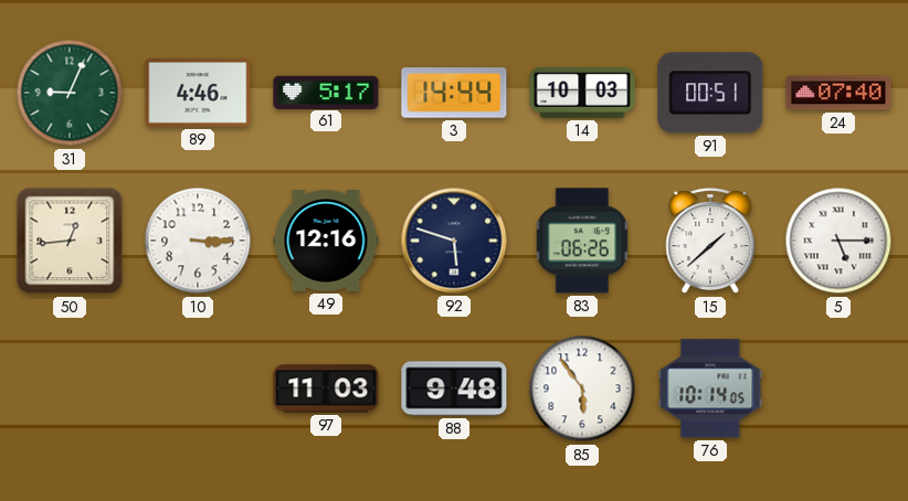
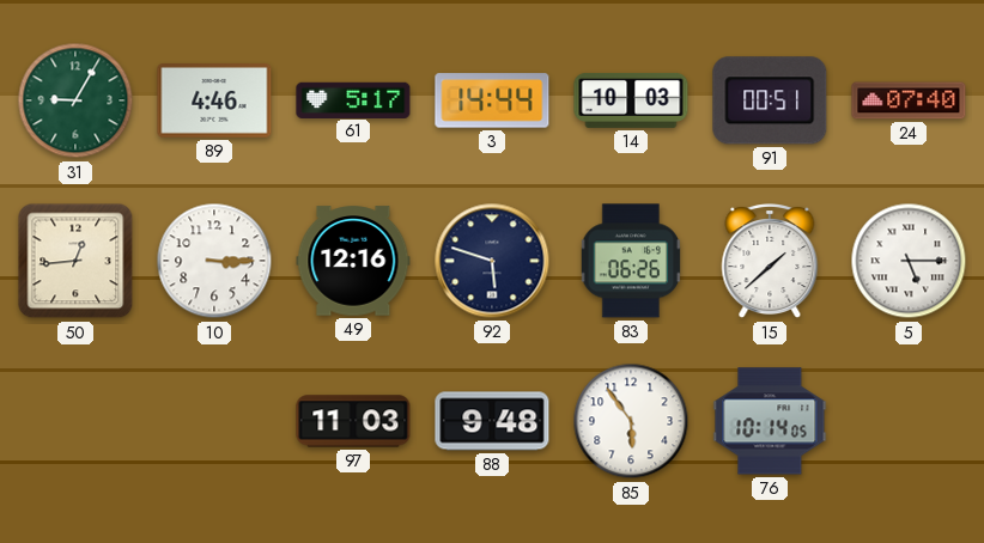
31: 9:04 -> 9:05
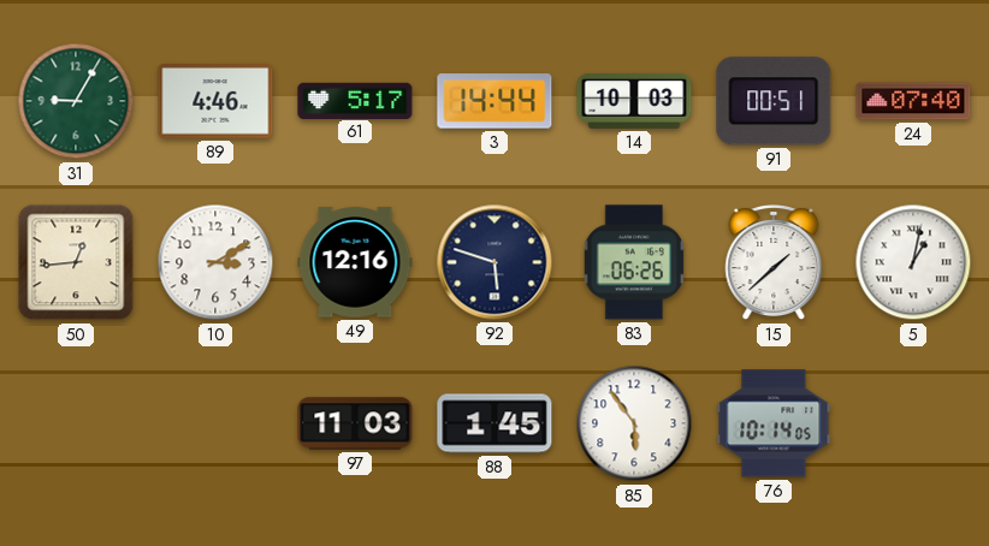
10: 3:15 -> 3:10
5: 5:15 -> 1:02
88: 9:48 -> 1:45
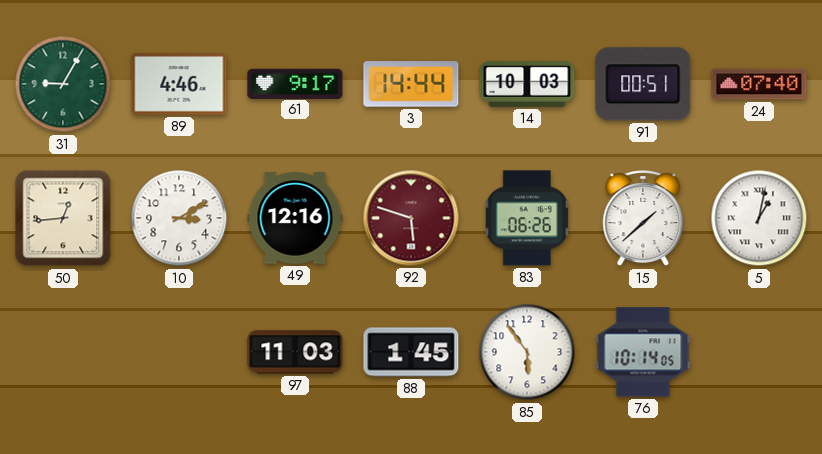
61: 5:17 -> 9:17
92 dial: navy -> burgundy
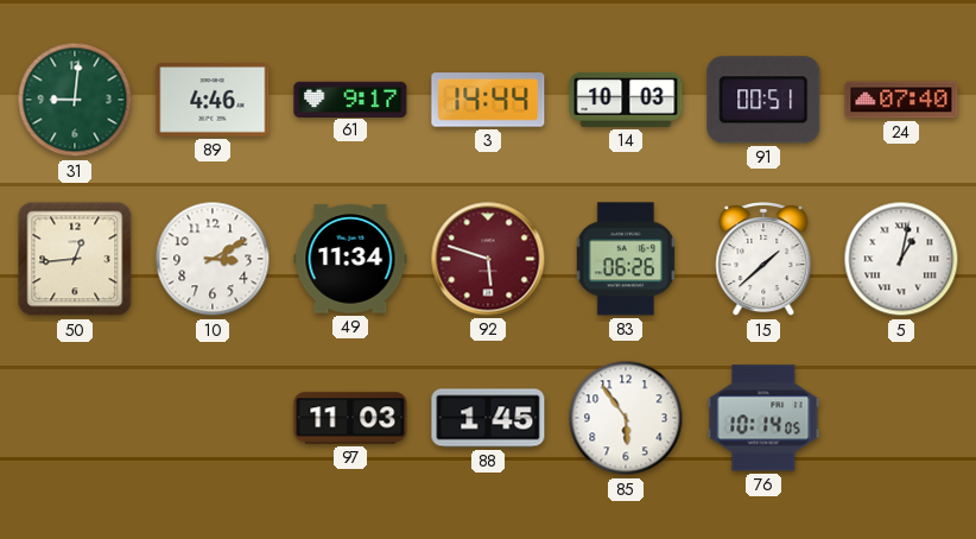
31: 9:05 -> 9:01
49: 12:16 -> 11:34
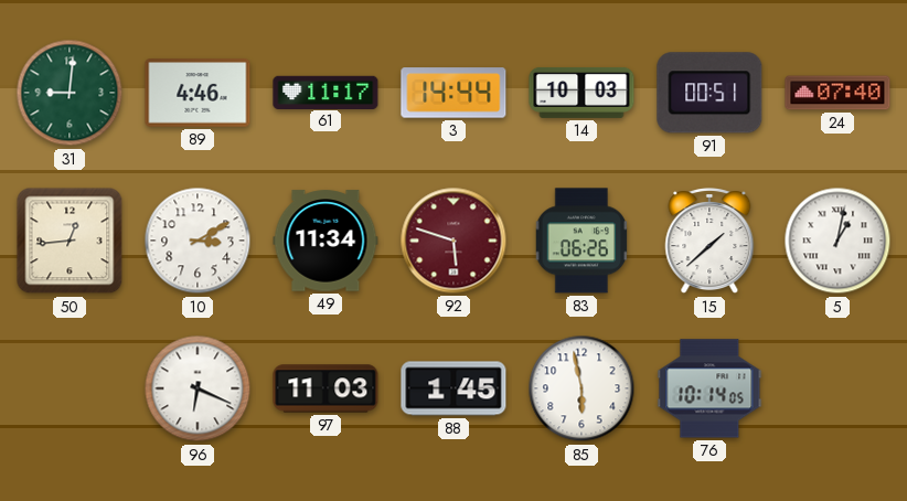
61: 9:17 -> 11:17
96: none -> 6:19
85: 5:54 -> 5:58
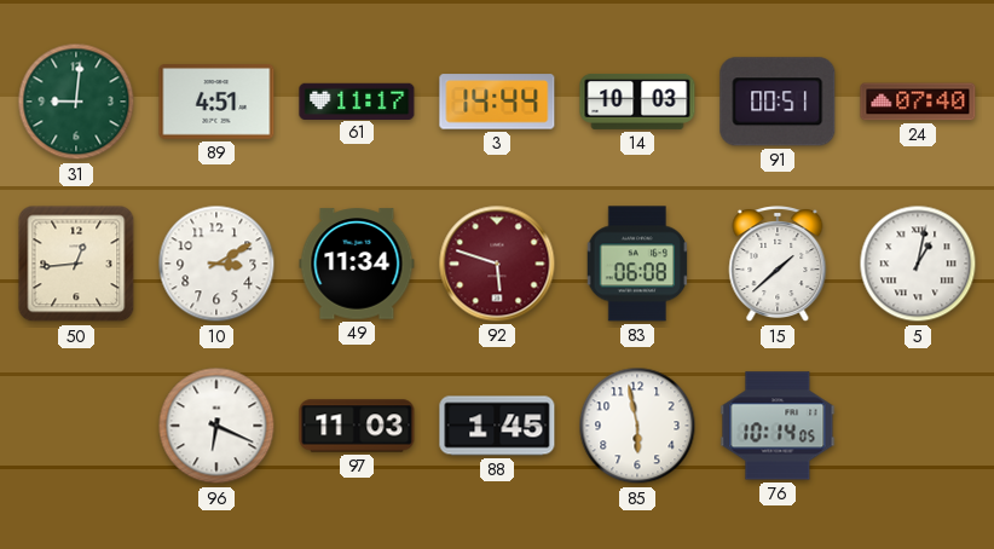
89: 4:46 -> 4:51
83: 06:26 -> 06:08
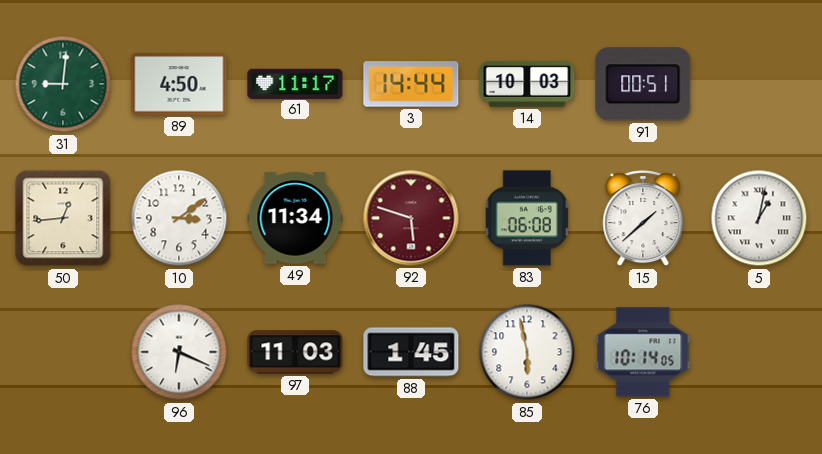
89: 4:51 -> 4:50
24: 07:40 -> none
10: 3:10 -> 3:09
